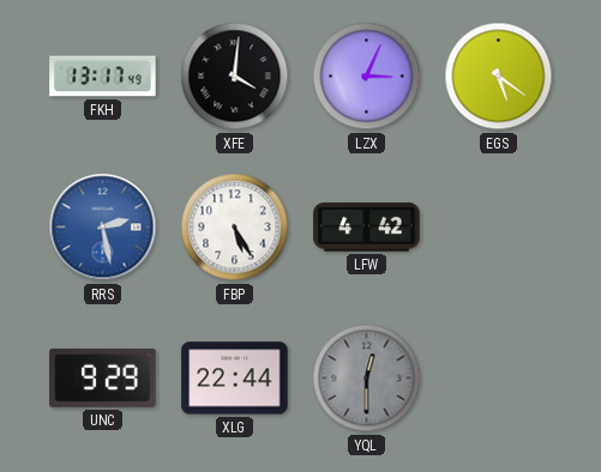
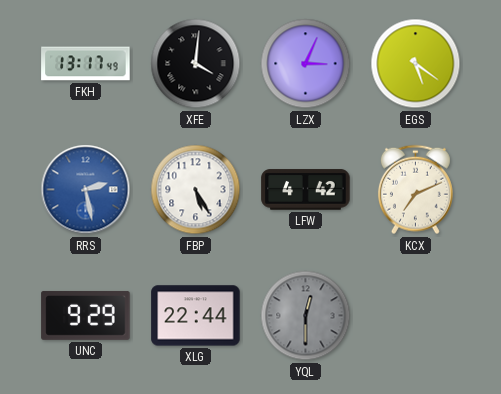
KCX: none -> 7:11
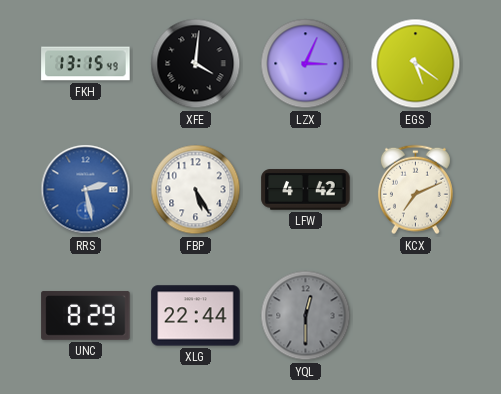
FKH: 13:17 -> 13:15
UNC: 9:29 -> 8:29
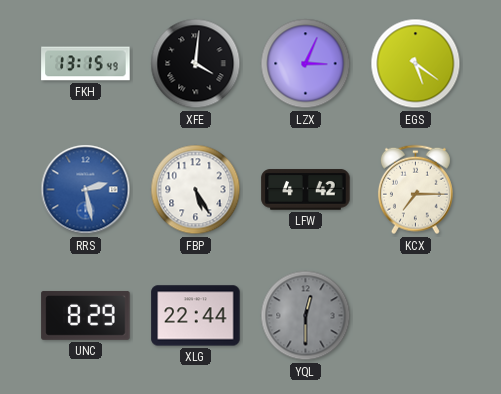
KCX: 7:11 -> 7:15
